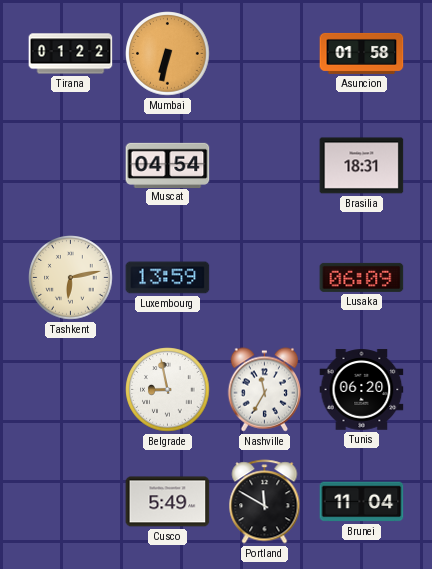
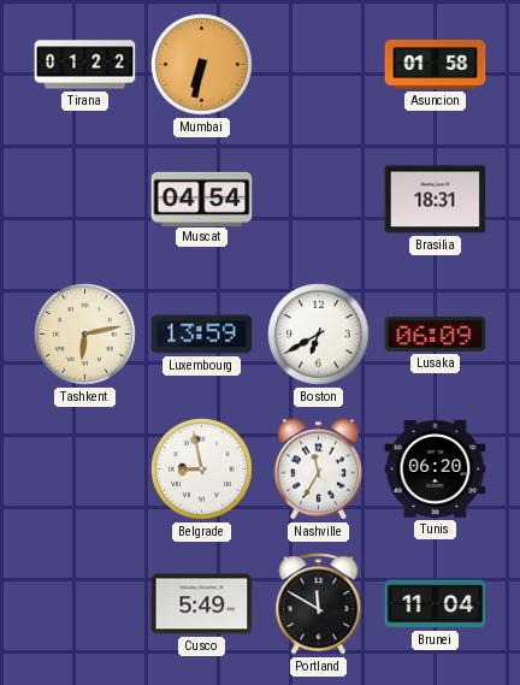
Boston: none -> 6:40
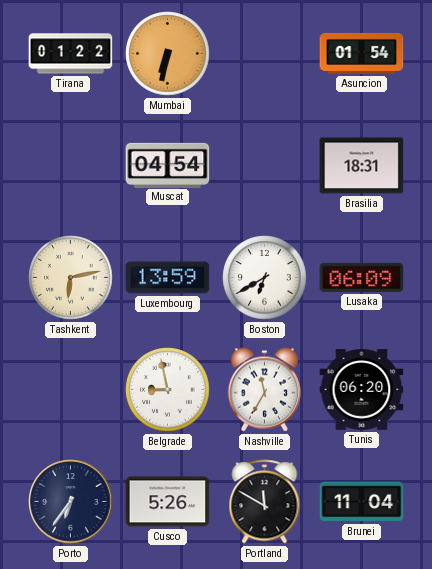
Asuncion: 01:58 -> 01:54
Porto: none -> 6:36
Cusco: 5:49 -> 5:26
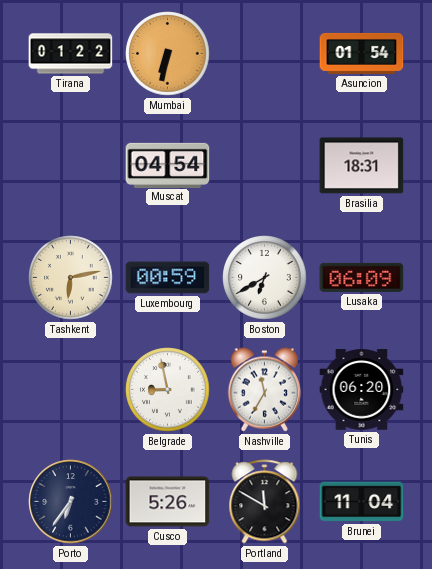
Luxembourg: 13:59 -> 00:59
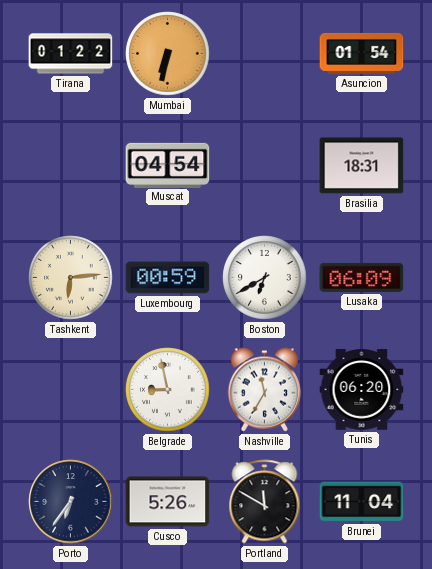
Tashkent: 6:13 -> 6:14
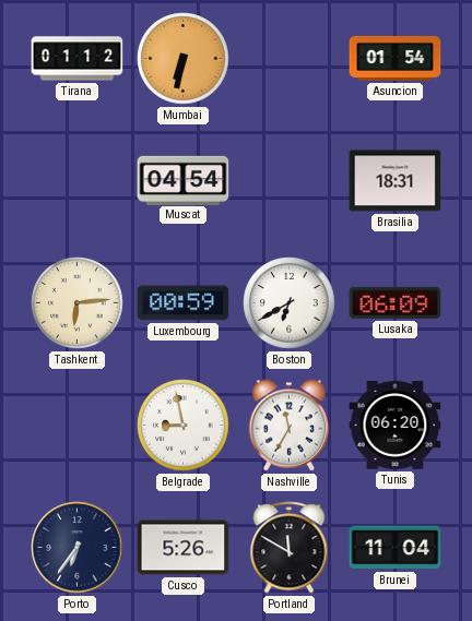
Tirana: 01:22 -> 01:12
